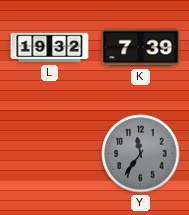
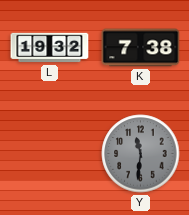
K: 7:39 -> 7:38
Y: 11:36 -> 11:31
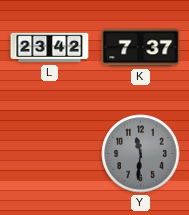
L: 19:32 -> 23:42
K: 7:38 -> 7:37
